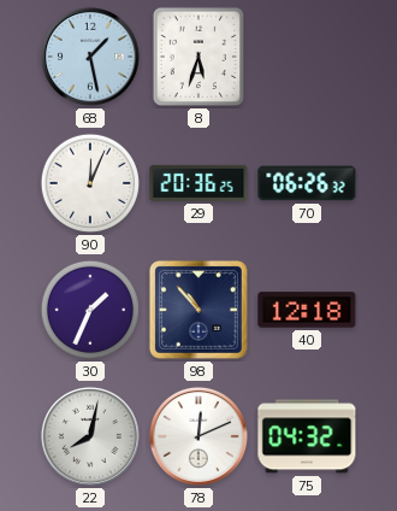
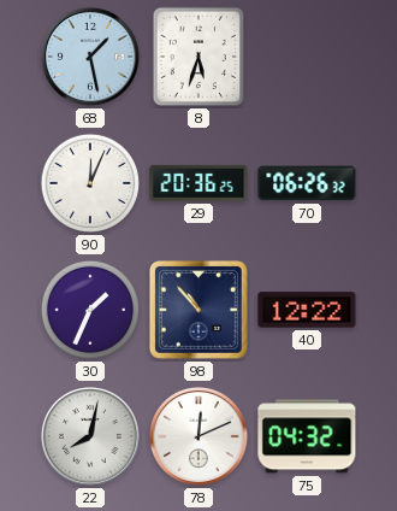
40: 12:18 -> 12:22
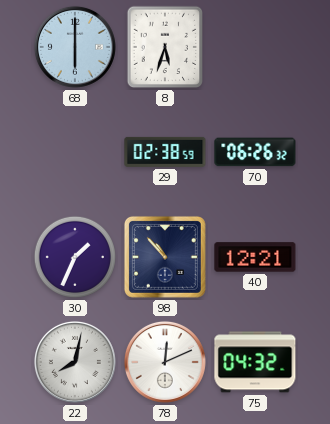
68: 1:28 -> 6:00
90: 12:04 -> none
29: 20:36 -> 02:38
40: 12:22 -> 12:21
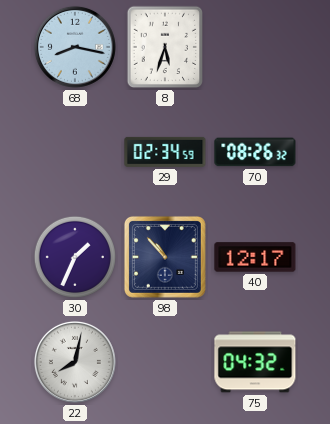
68: 6:00 -> 8:17
29: 02:38 -> 02:34
70: 06:26 -> 08:26
40: 12:21 -> 12:17
78: 12:11 -> none
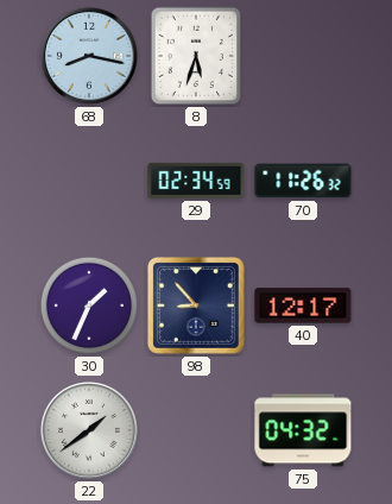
70: 08:26 -> 11:26
98: 10:53 -> 8:53
22: 8:02 -> 1:39
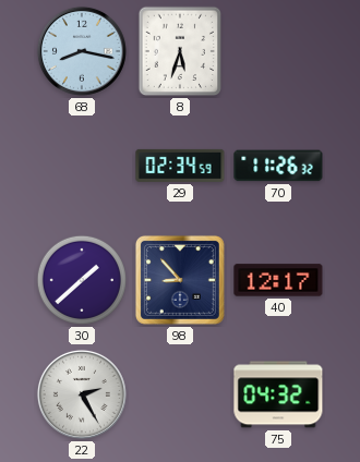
30: 1:34 -> 1:38
22: 1:39 -> 2:25
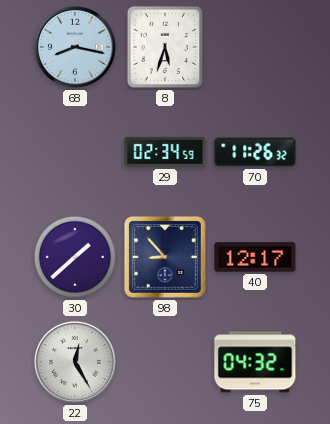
22: 2:25 -> 12:25
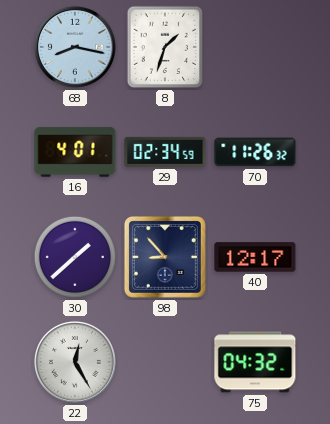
8: 5:33 -> 1:33
16: none -> 4:01
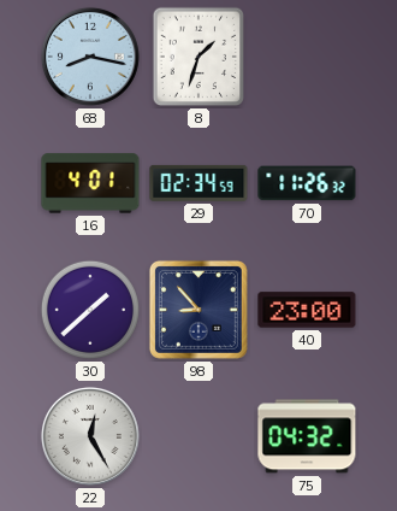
40: 12:17 -> 23:00
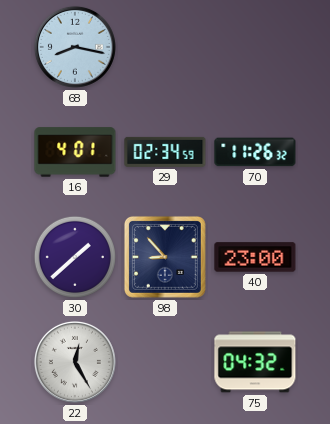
8: 1:33 -> none
